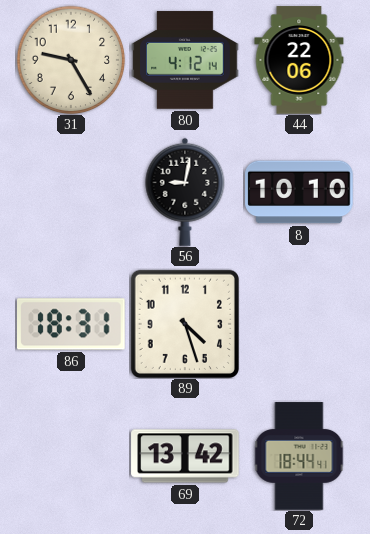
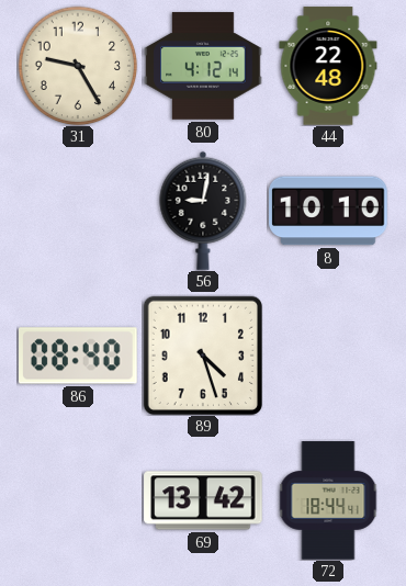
44: 22:06 -> 22:48
86: 18:31 -> 08:40
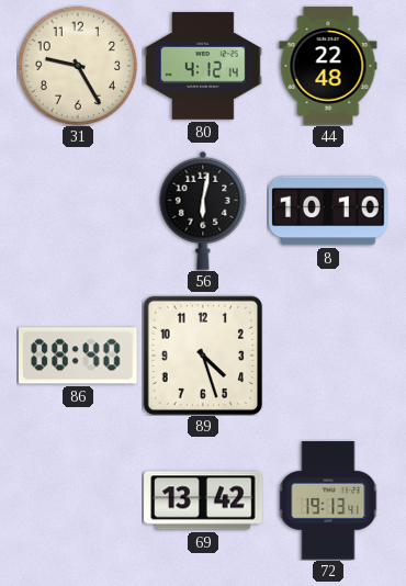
56: 9:02 -> 6:02
72: 18:44 -> 19:13
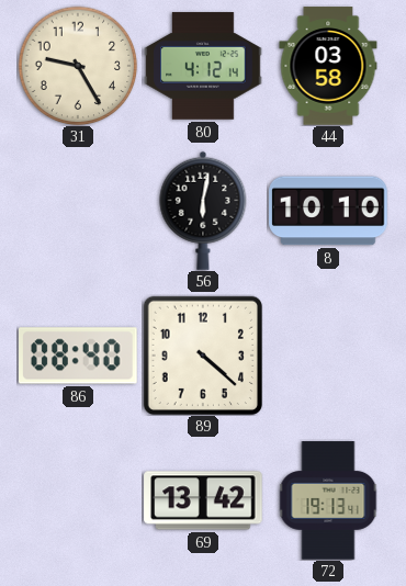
44: 22:48 -> 03:58
89: 4:27 -> 4:22
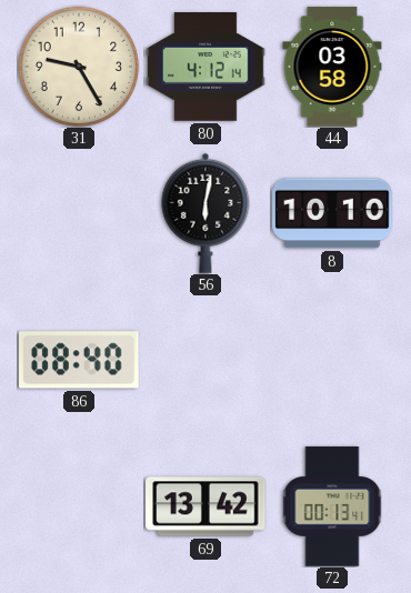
89: 4:22 -> none
72: 19:13 -> 00:13
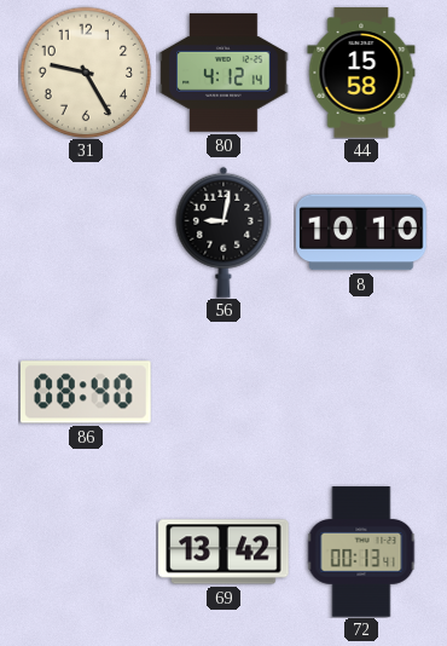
44: 03:58 -> 15:58
56: 6:02 -> 9:02
